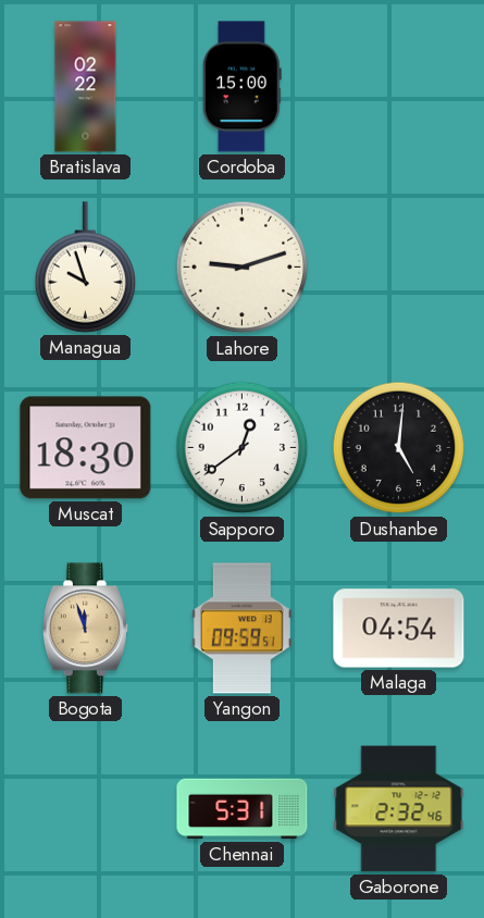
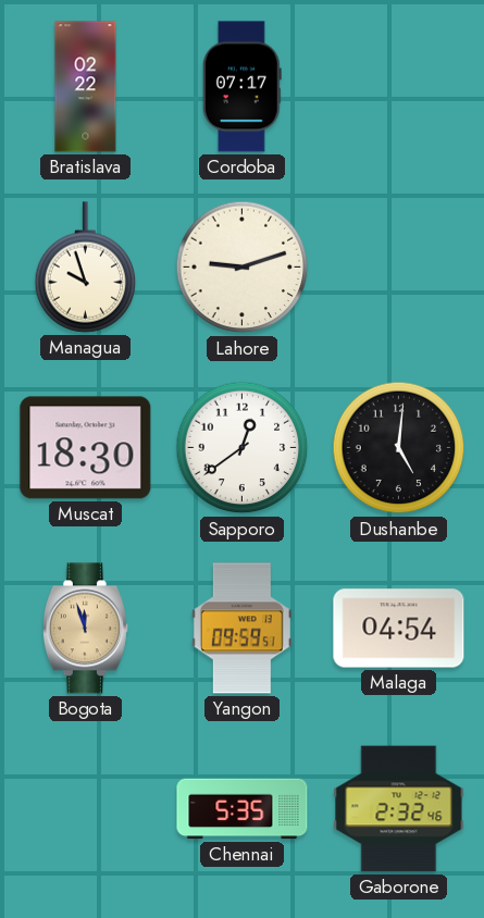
Cordoba: 15:00 -> 07:17
Chennai: 5:31 -> 5:35
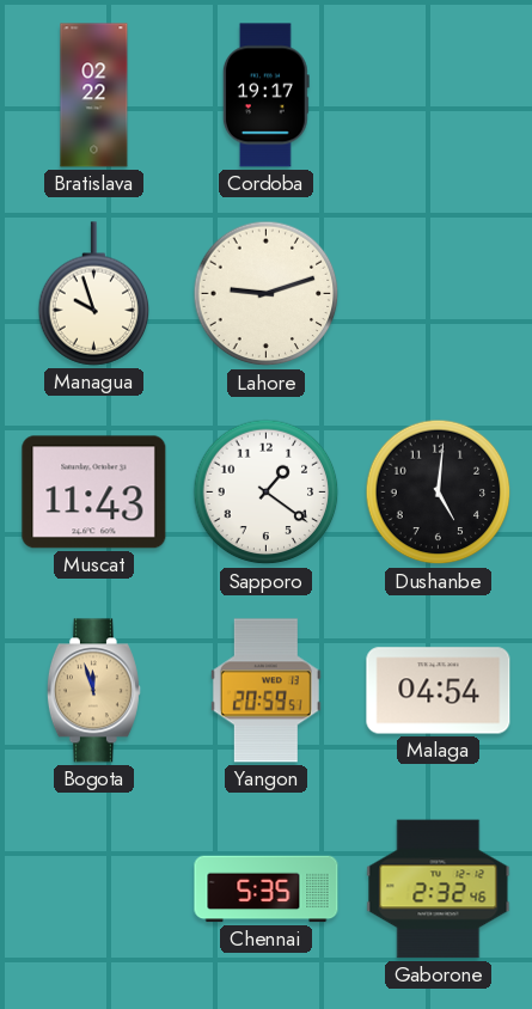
Cordoba: 07:17 -> 19:17
Muscat: 18:30 -> 11:43
Sapporo: 12:39 -> 1:21
Yangon: 09:59 -> 20:59
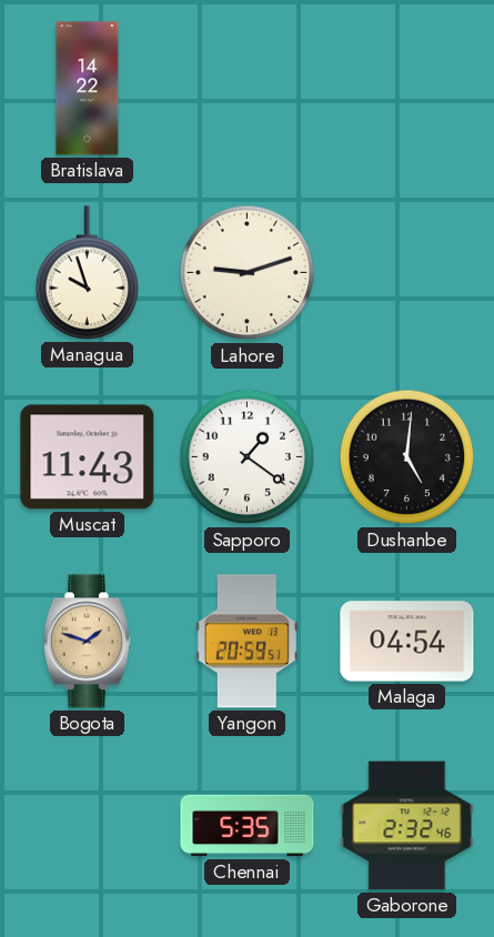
Bratislava: 02:22 -> 14:22
Cordoba: 19:17 -> none
Bogota: 11:57 -> 1:48
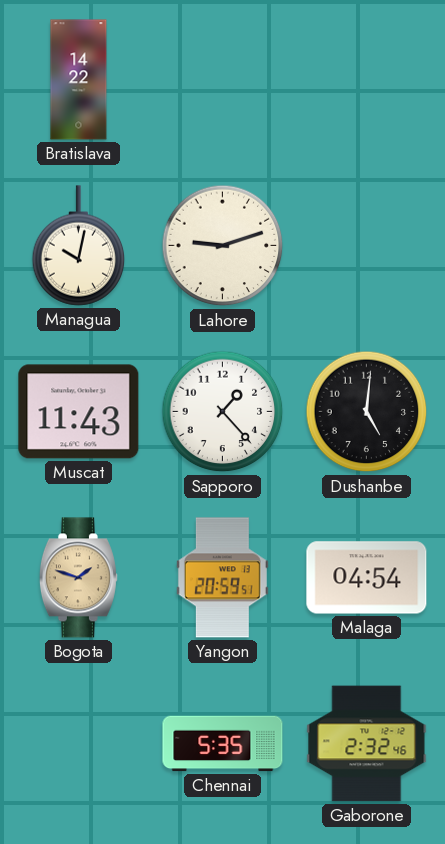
Managua: 9:57 -> 10:02
Sapporo: 1:21 -> 1:23
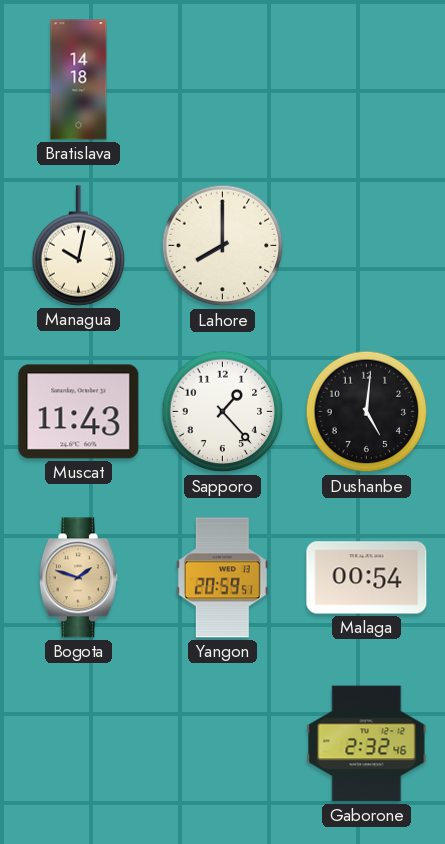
Bratislava: 14:22 -> 14:18
Lahore: 9:12 -> 8:00
Malaga: 04:54 -> 00:54
Chennai: 5:35 -> none
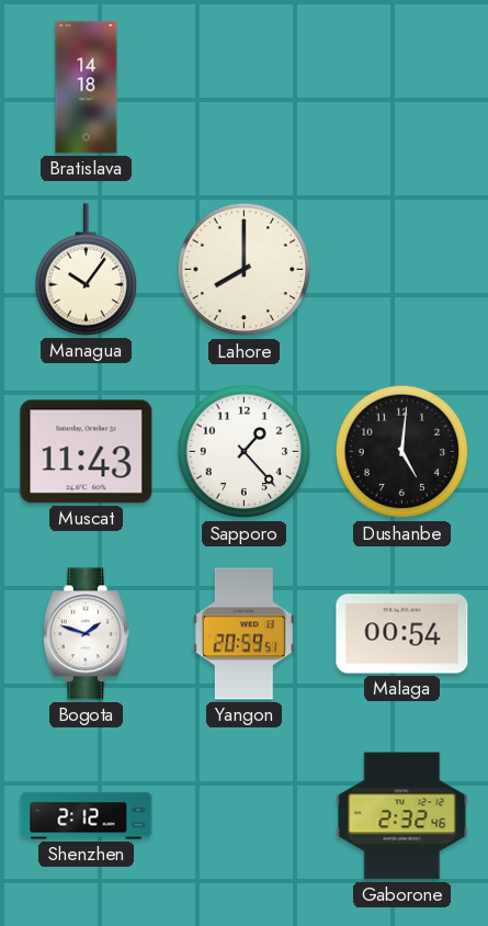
Managua: 10:02 -> 10:06
Bogota dial: champagne -> white
Shenzhen: none -> 2:12
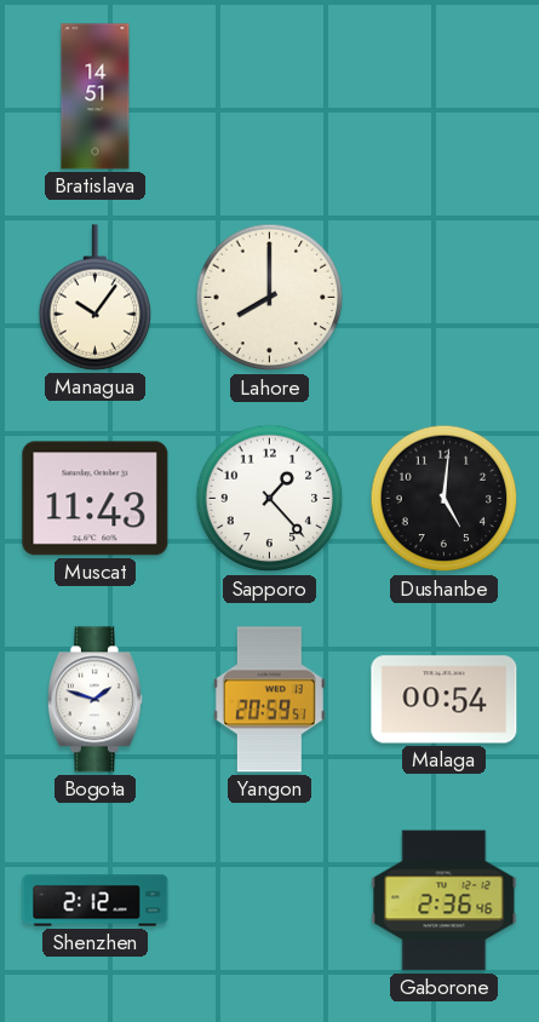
Bratislava: 14:18 -> 14:51
Gaborone: 2:32 -> 2:36
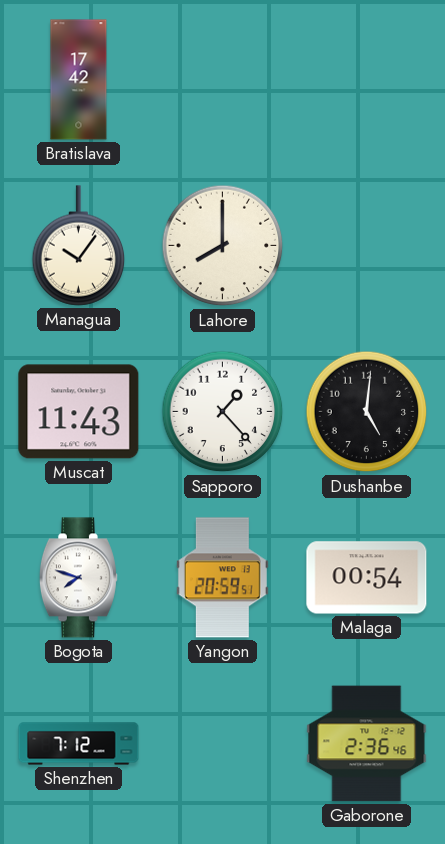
Bratislava: 14:51 -> 17:42
Bogota: 1:48 -> 7:48
Shenzhen: 2:12 -> 7:12
